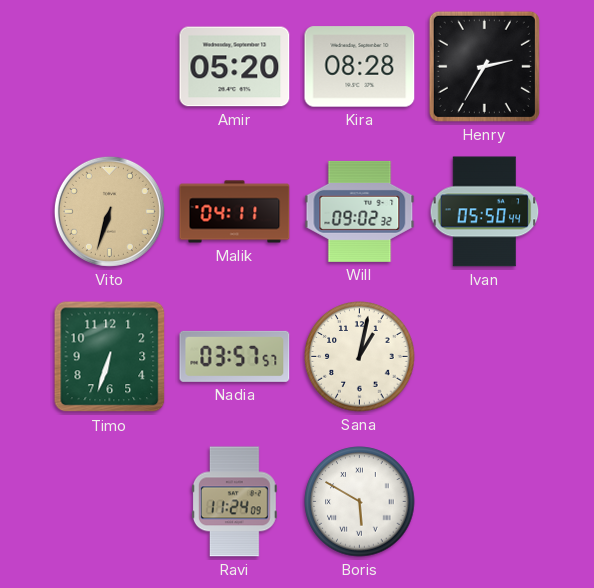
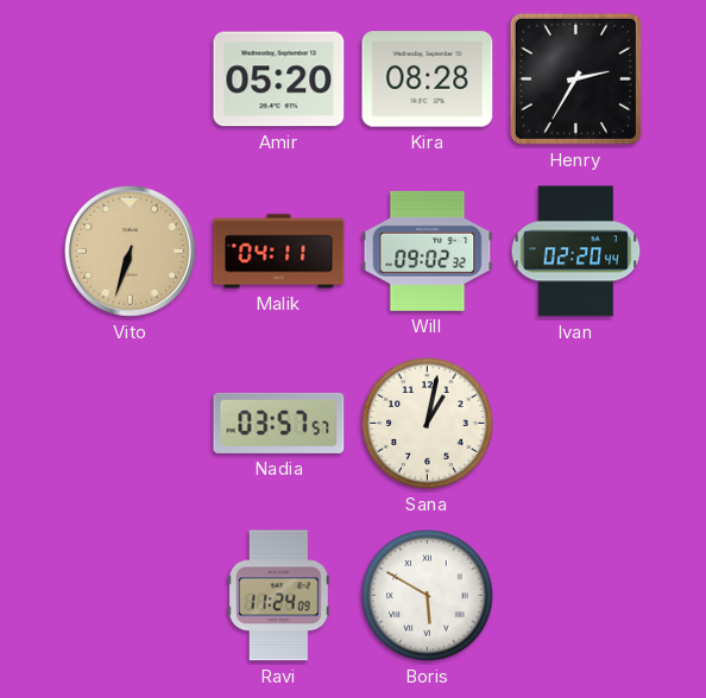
Ivan: 05:50 -> 02:20
Timo: 6:33 -> none
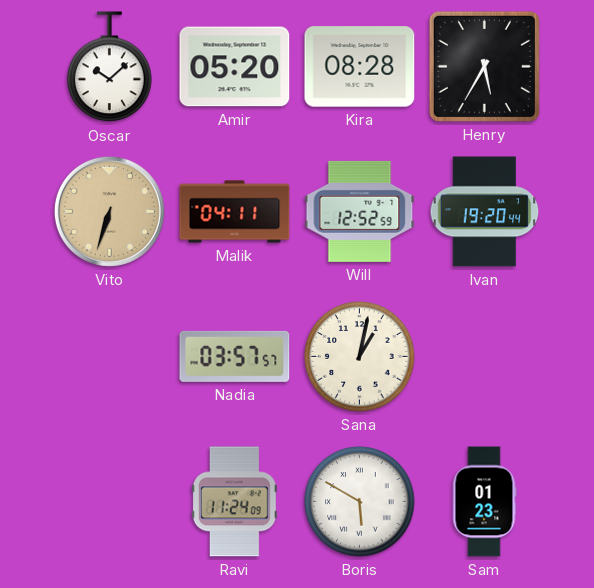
Oscar: none -> 10:08
Henry: 2:35 -> 5:35
Will: 09:02 -> 12:52
Ivan: 02:20 -> 19:20
Sam: none -> 01:23
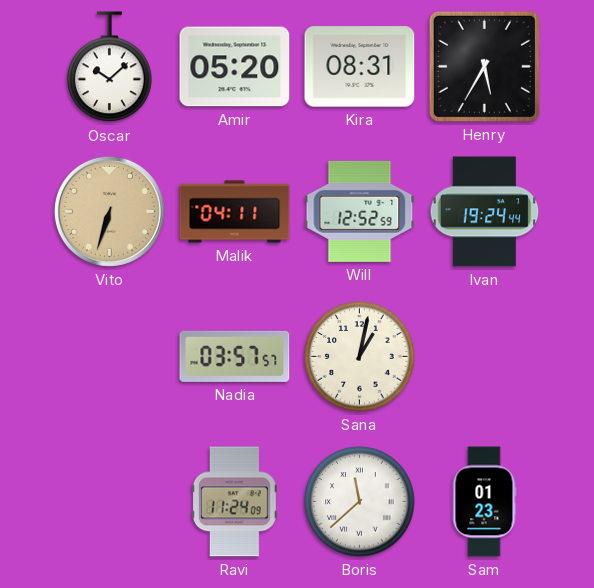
Kira: 08:28 -> 08:31
Ivan: 19:20 -> 19:24
Boris: 5:50 -> 11:38
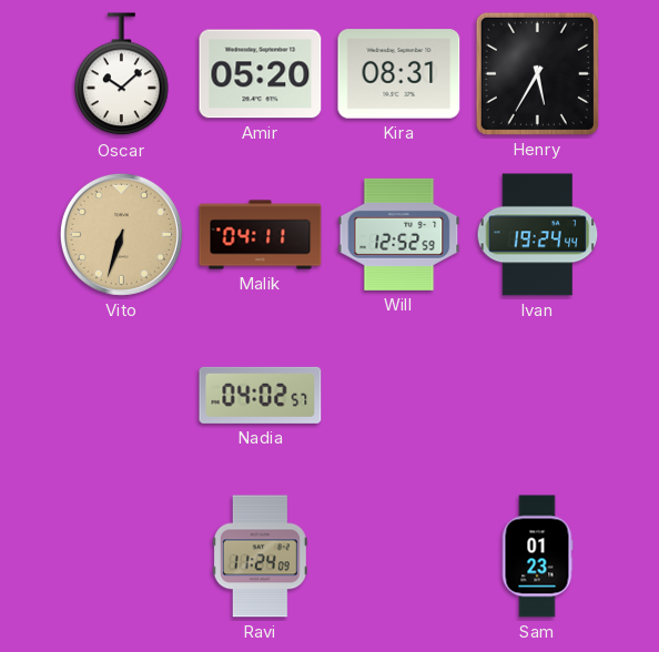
Nadia: 03:57 -> 04:02
Sana: 1:02 -> none
Boris: 11:38 -> none
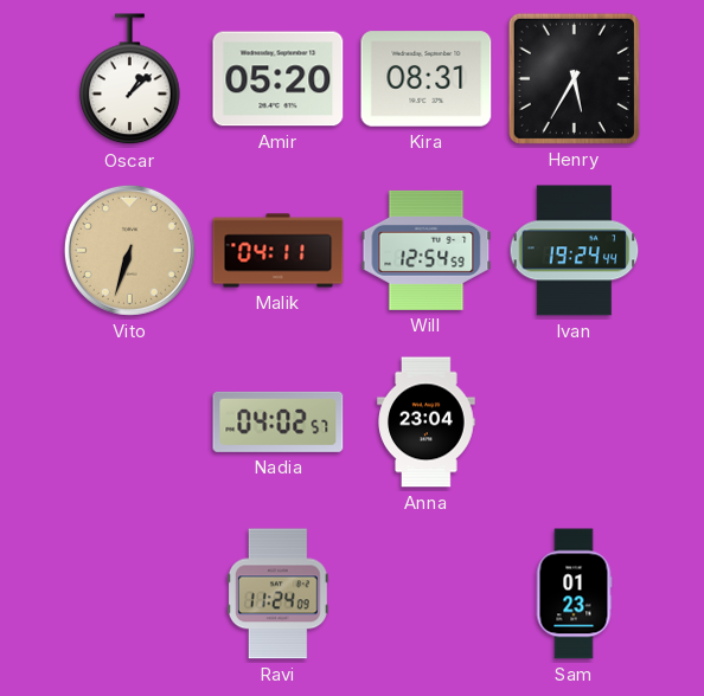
Oscar: 10:08 -> 1:08
Will: 12:52 -> 12:54
Anna: none -> 23:04
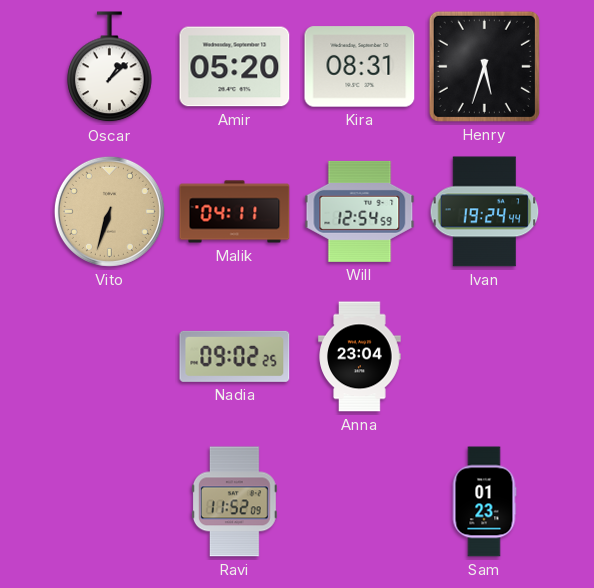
Henry: 5:35 -> 5:33
Nadia: 04:02 -> 09:02
Ravi: 11:24 -> 11:52
